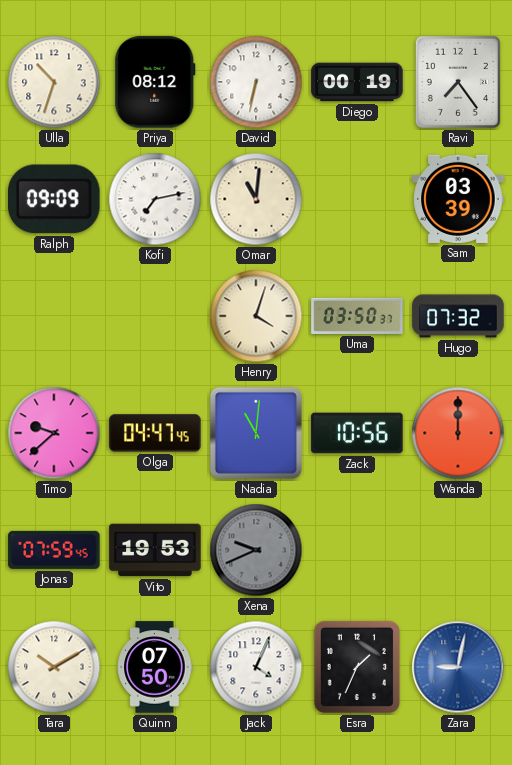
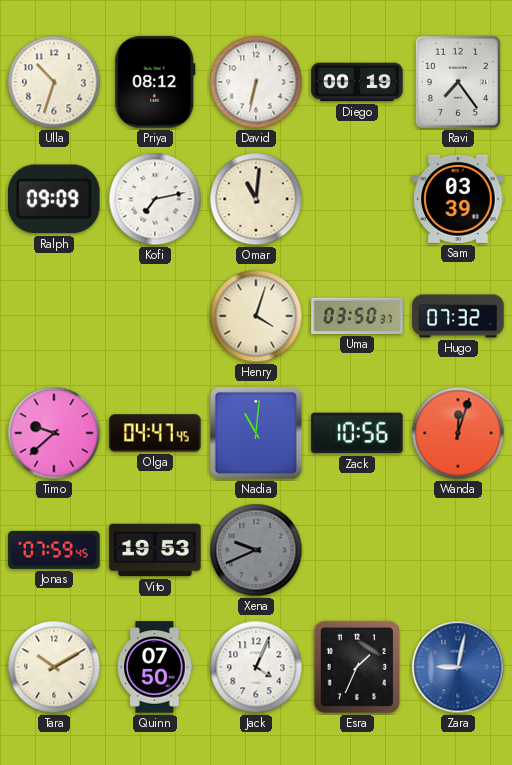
Wanda: 12:00 -> 12:03
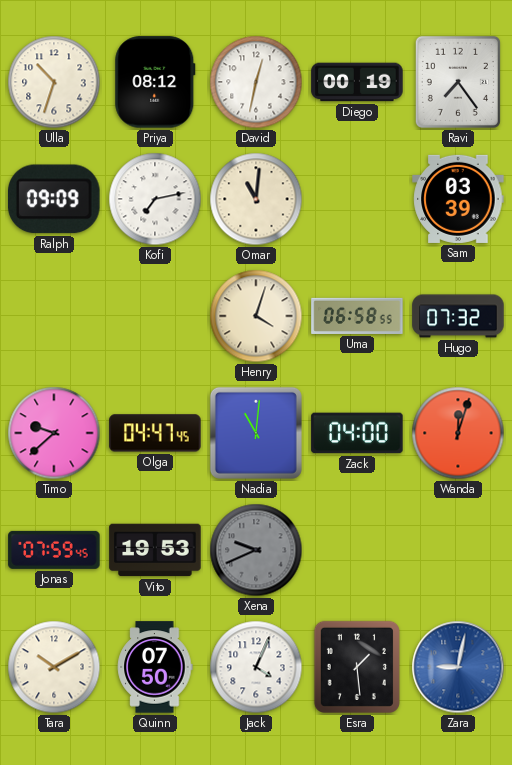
David: 6:32 -> 12:32
Uma: 03:50 -> 06:58
Zack: 10:56 -> 04:00
Esra: 1:34 -> 1:29
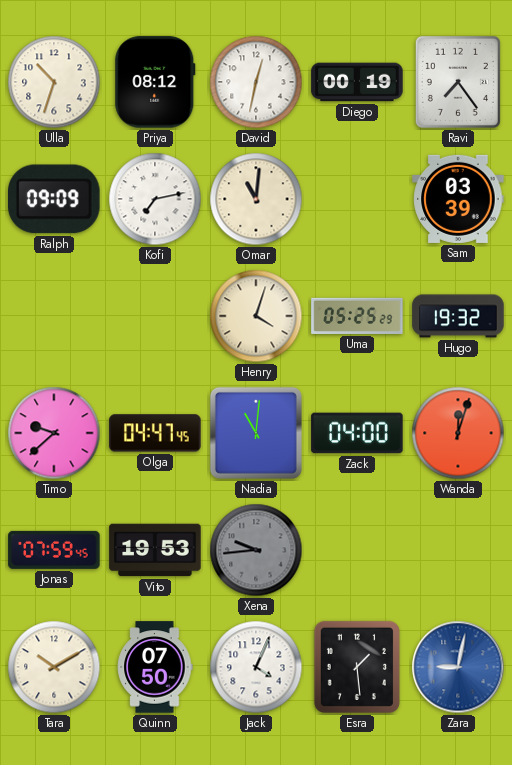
Uma: 06:58 -> 05:25
Hugo: 07:32 -> 19:32
Xena: 9:41 -> 9:44
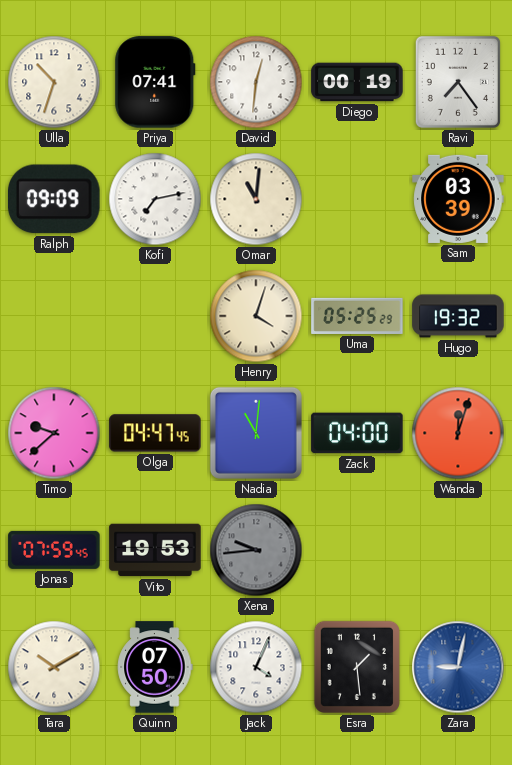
Priya: 08:12 -> 07:41
David: 12:32 -> 12:31
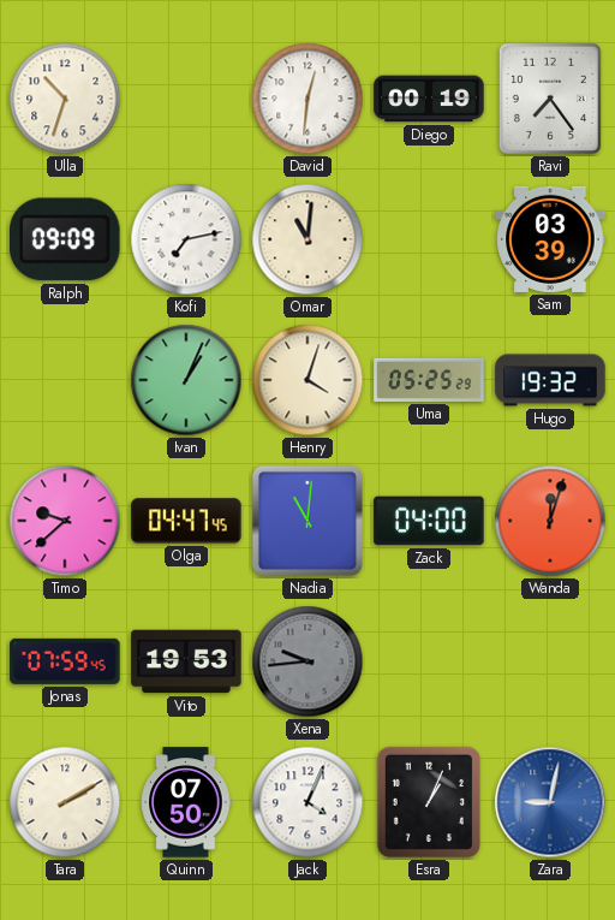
Priya: 07:41 -> none
Ivan: none -> 1:04
Tara: 10:10 -> 2:10
Esra: 1:29 -> 1:04
